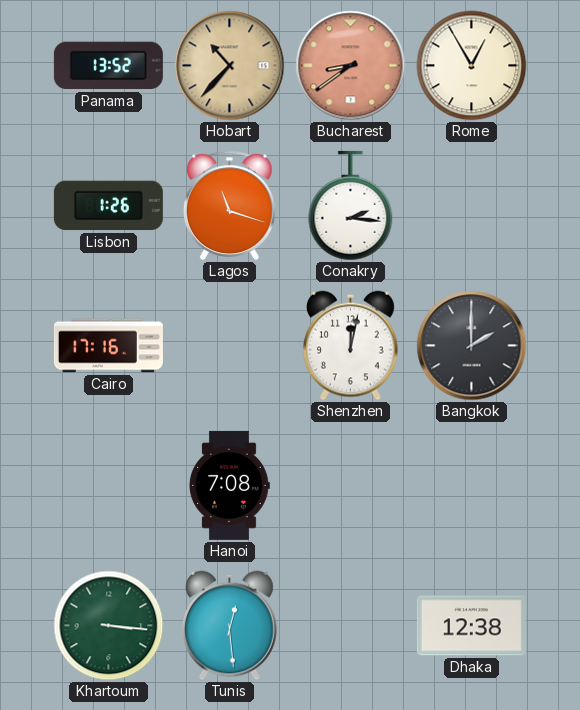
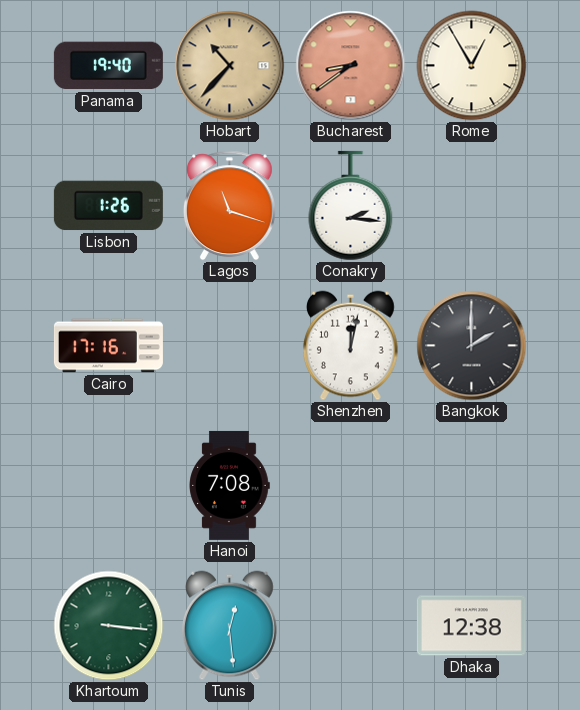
Panama: 13:52 -> 19:40
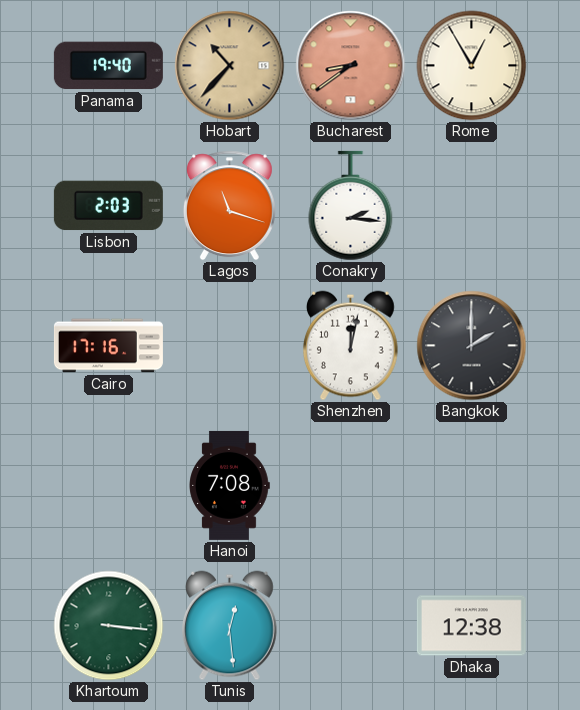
Lisbon: 1:26 -> 2:03
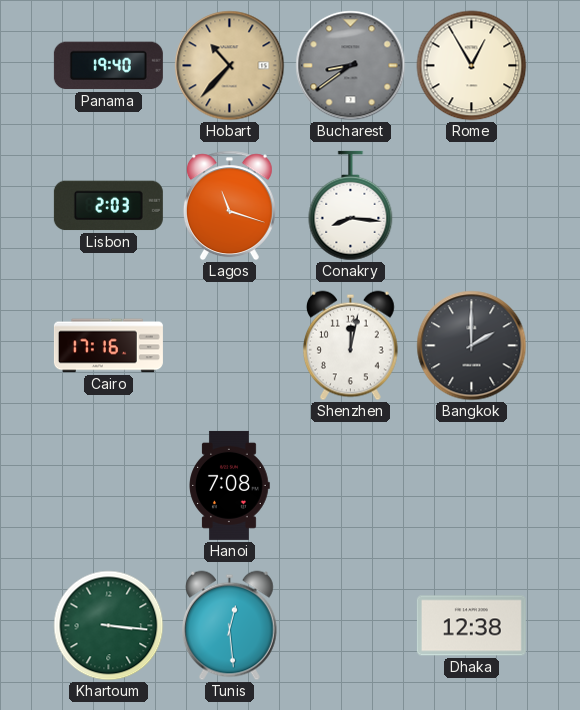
Bucharest dial: salmon -> grey
Conakry: 2:16 -> 8:16
